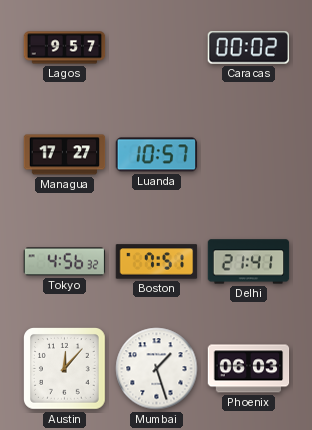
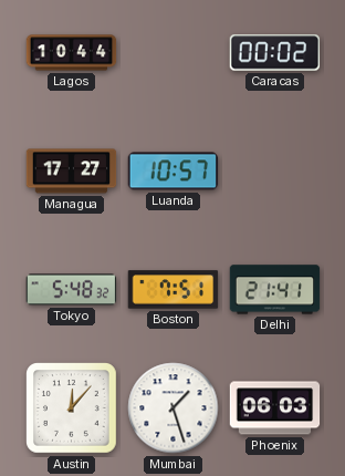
Lagos: 9:57 -> 10:44
Tokyo: 4:56 -> 5:48
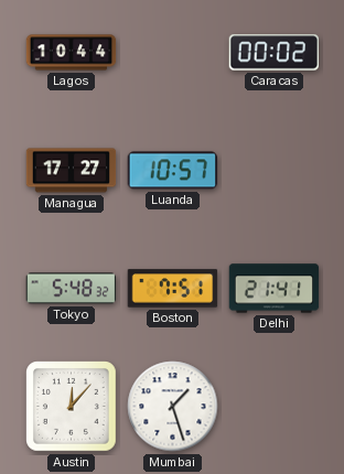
Phoenix: 06:03 -> none
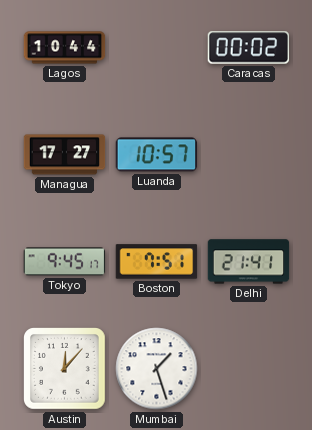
Tokyo: 5:48 -> 9:45
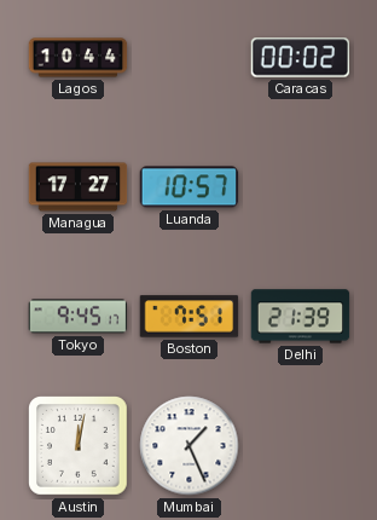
Delhi: 21:41 -> 21:39
Austin: 12:07 -> 12:02
Mumbai: 1:27 -> 1:26
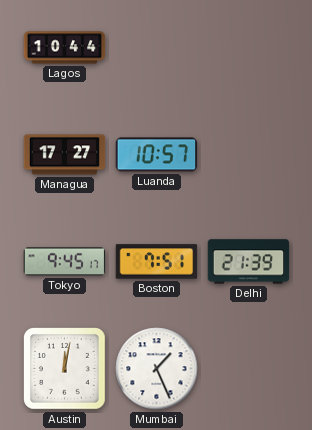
Caracas: 00:02 -> none
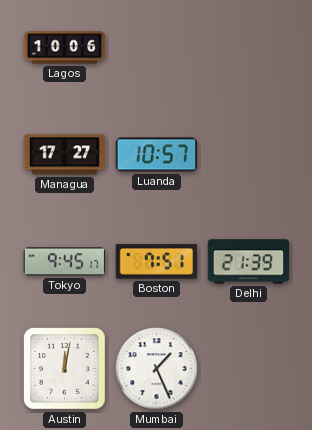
Lagos: 10:44 -> 10:06
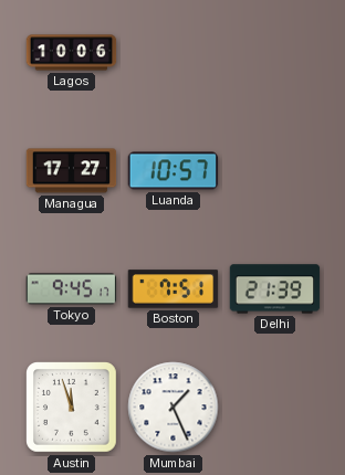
Austin: 12:02 -> 11:57
